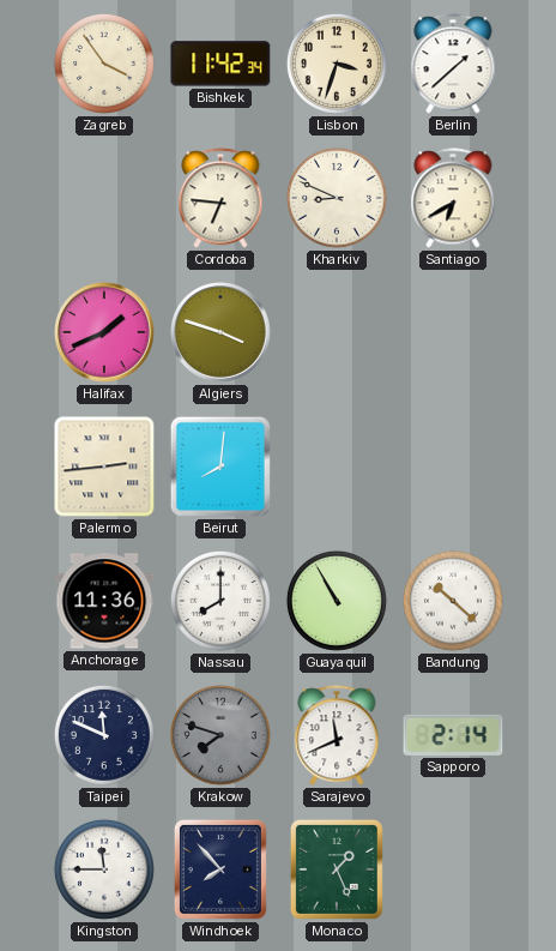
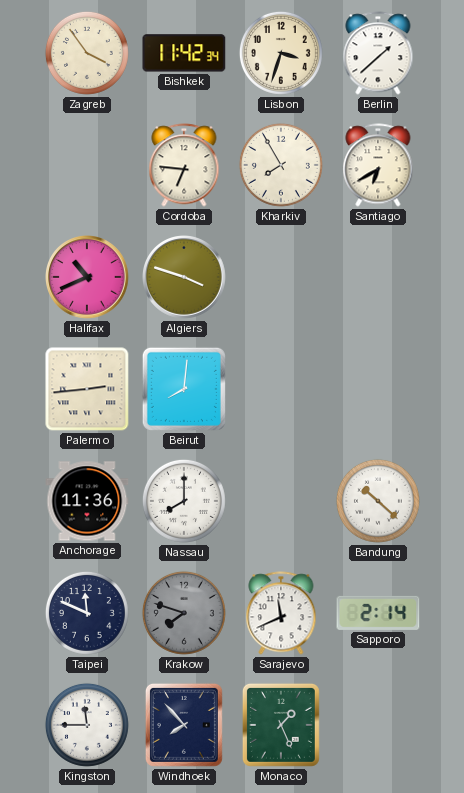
Kharkiv: 8:49 -> 7:55
Halifax: 1:41 -> 10:41
Guayaquil: 10:55 -> none
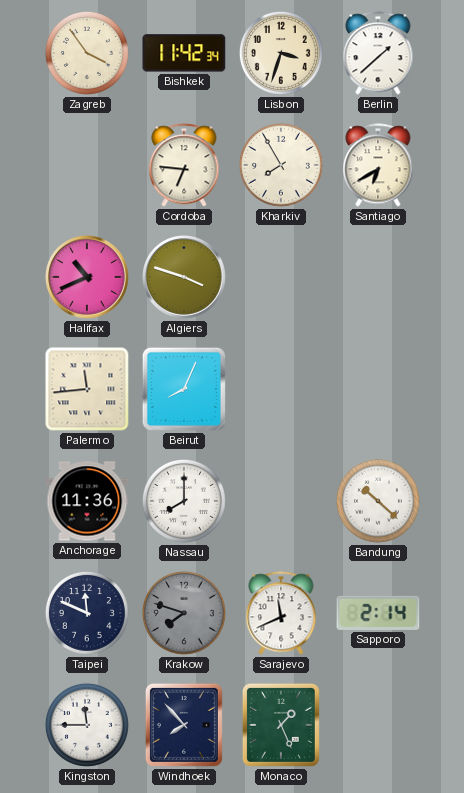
Palermo: 2:44 -> 11:44
Beirut: 8:01 -> 8:04
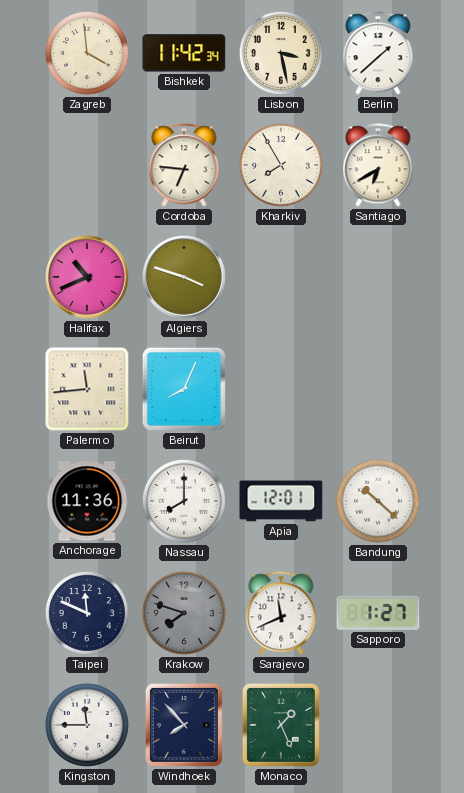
Zagreb: 3:54 -> 3:59
Lisbon: 3:33 -> 3:28
Apia: none -> 12:01
Sapporo: 2:14 -> 1:27
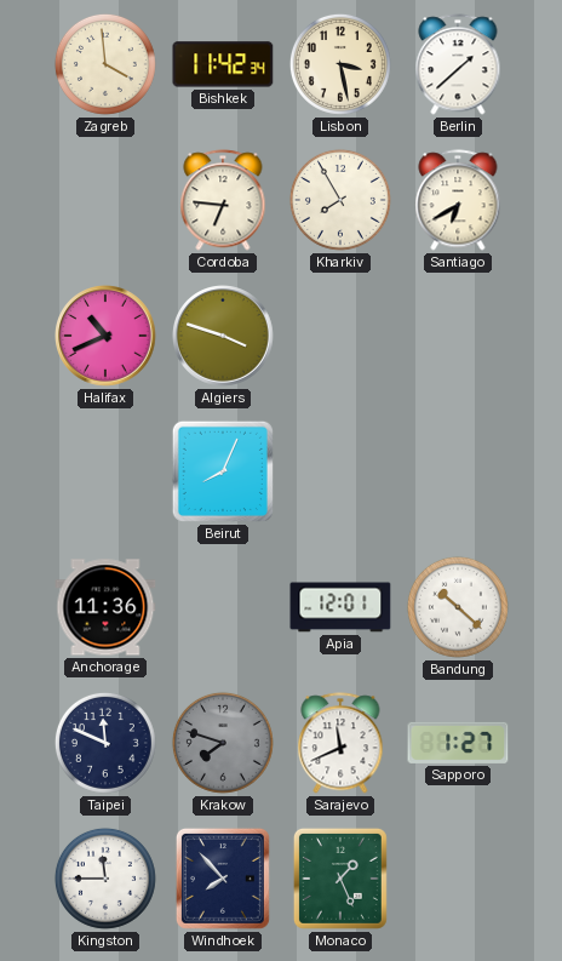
Palermo: 11:44 -> none
Nassau: 8:00 -> none
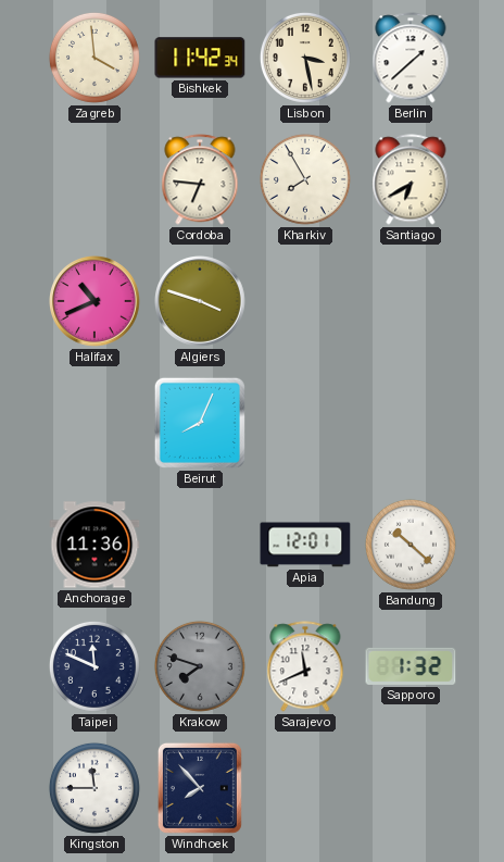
Sapporo: 1:27 -> 1:32
Monaco: 1:26 -> none
